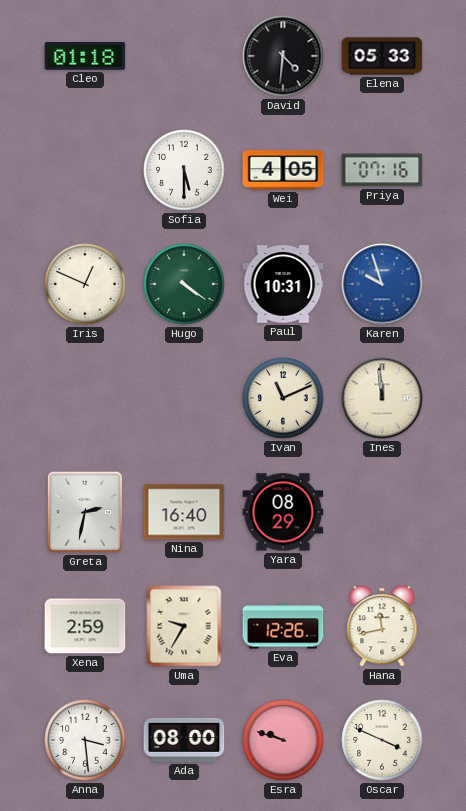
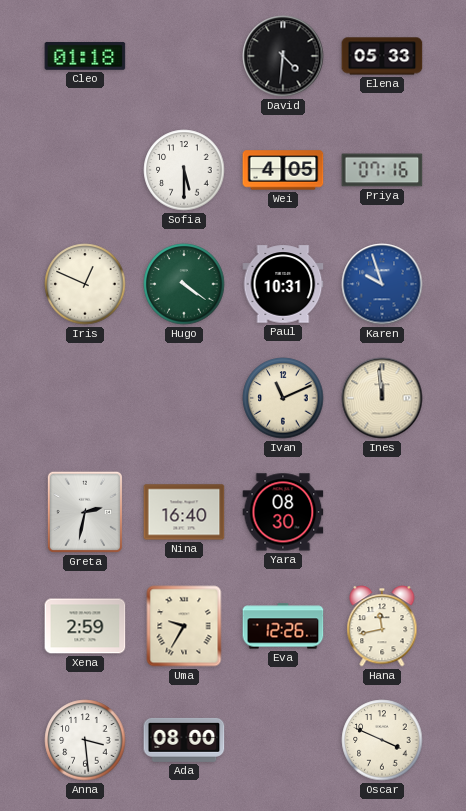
Yara: 08:29 -> 08:30
Esra: 9:48 -> none
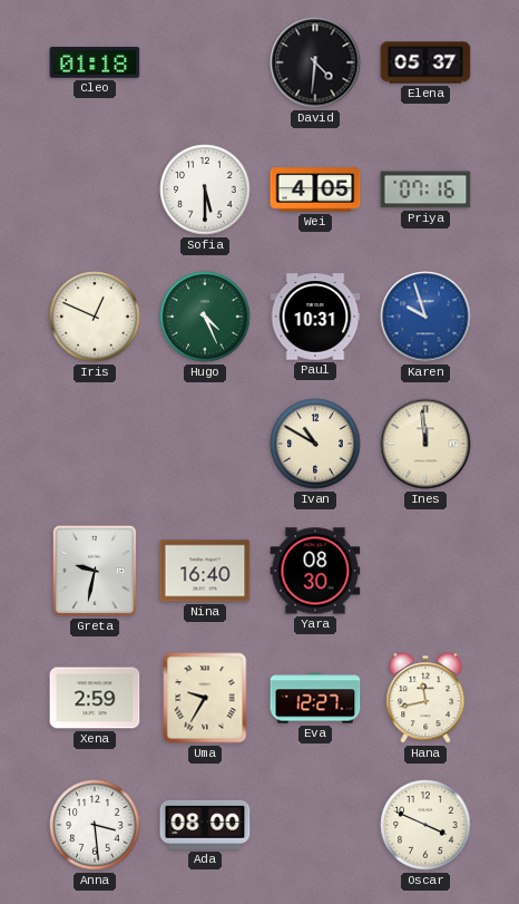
Elena: 05:33 -> 05:37
Hugo: 4:21 -> 4:26
Ivan: 11:11 -> 10:50
Greta: 2:32 -> 9:32
Eva: 12:26 -> 12:27
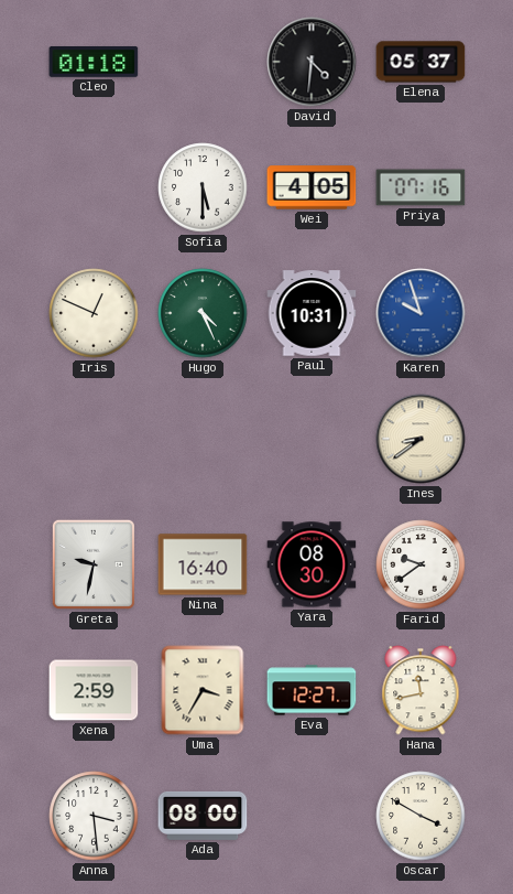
Ivan: 10:50 -> none
Ines: 11:59 -> 8:39
Farid: none -> 9:39
Uma: 9:35 -> 3:35
Oscar: 3:49 -> 3:50
